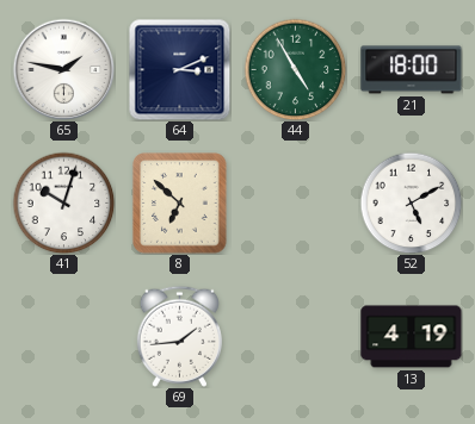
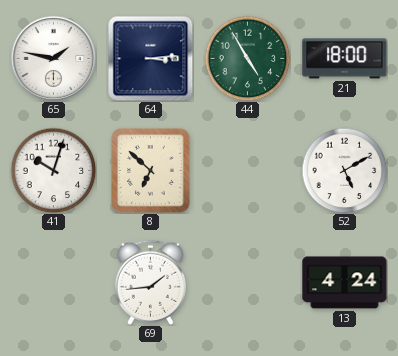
64: 3:11 -> 3:14
13: 4:19 -> 4:24
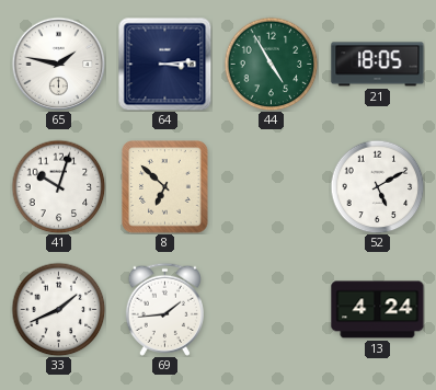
21: 18:00 -> 18:05
33: none -> 1:41
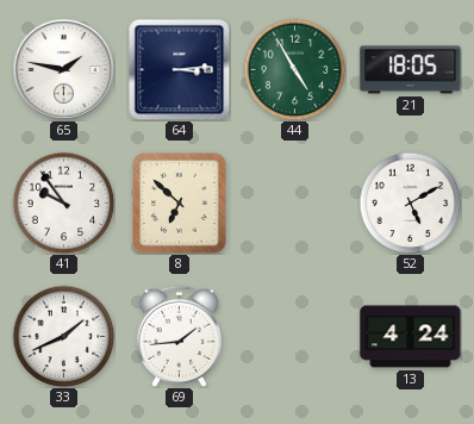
41: 10:03 -> 9:54
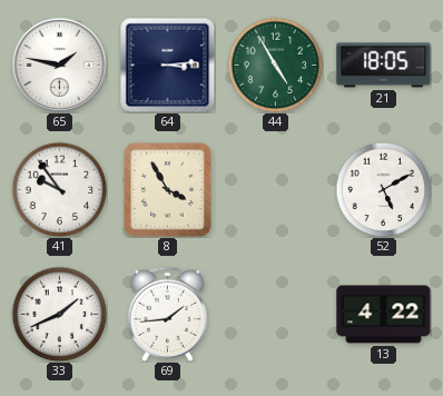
8: 6:52 -> 3:55
13: 4:24 -> 4:22
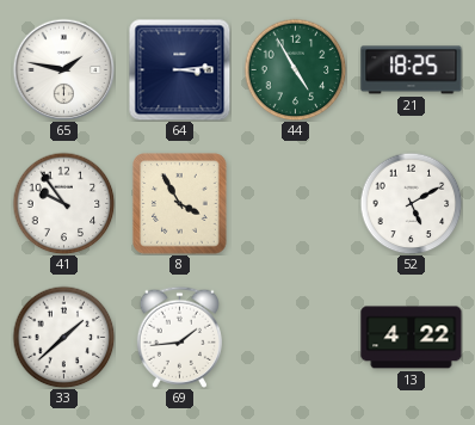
21: 18:05 -> 18:25
33: 1:41 -> 1:38
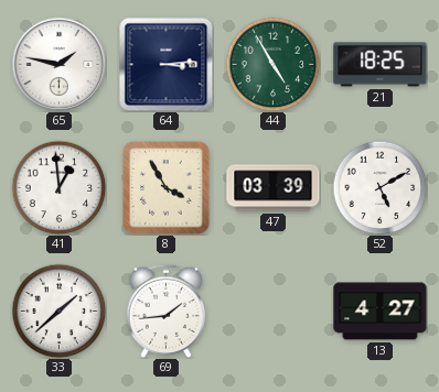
41: 9:54 -> 12:59
47: none -> 03:39
13: 4:22 -> 4:27
